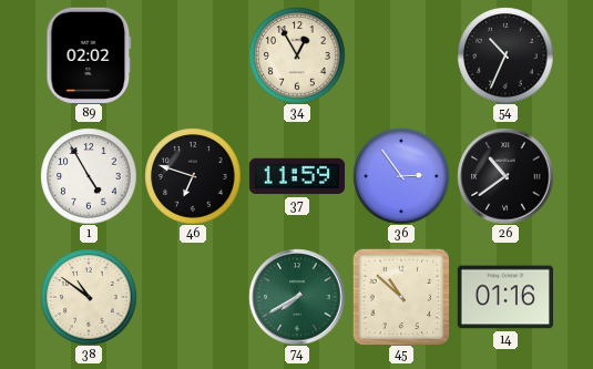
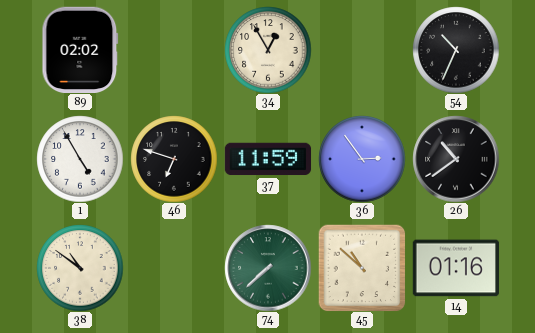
74: 7:40 -> 7:38
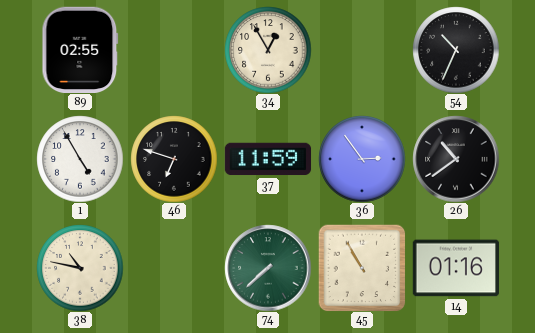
89: 02:02 -> 02:55
38: 10:51 -> 10:47
45: 10:52 -> 10:55
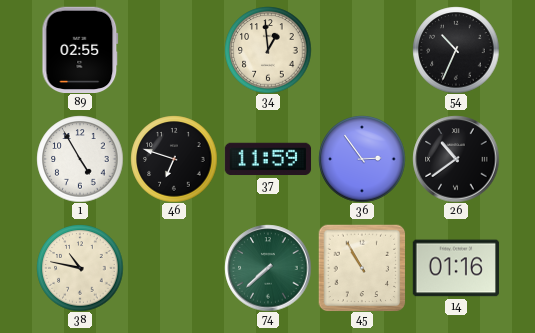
34: 12:55 -> 12:59
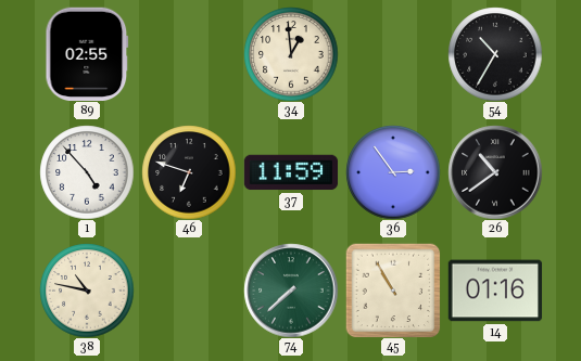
54: 10:34 -> 10:35
1: 4:55 -> 4:53
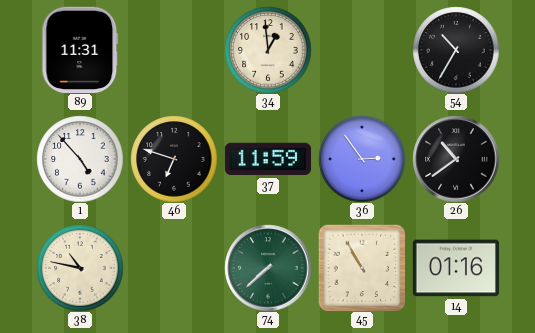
89: 02:55 -> 11:31
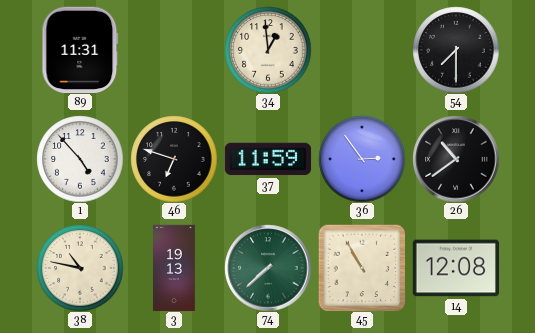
54: 10:35 -> 7:30
3: none -> 19:13
14: 01:16 -> 12:08
